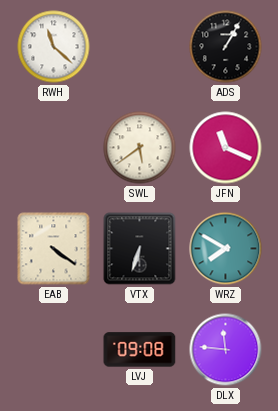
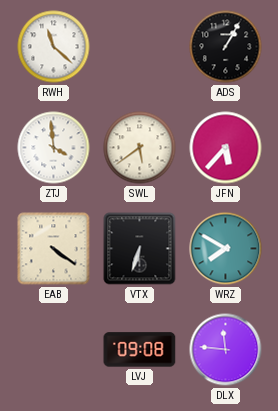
ZTJ: none -> 3:59
JFN: 11:19 -> 5:37
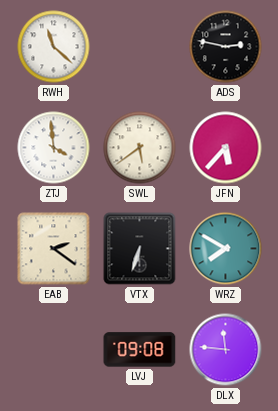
ADS: 1:05 -> 2:47
EAB: 4:21 -> 2:21
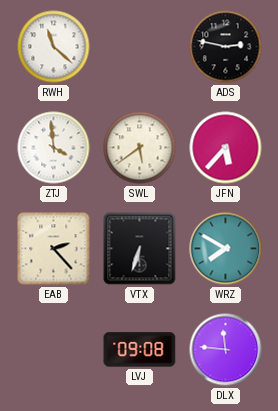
EAB: 2:21 -> 2:23
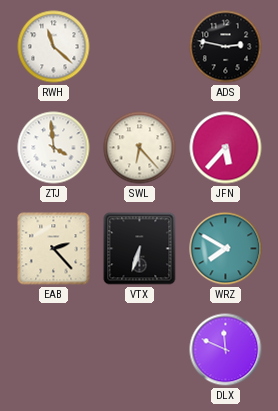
SWL: 5:39 -> 6:23
LVJ: 09:08 -> none
DLX: 11:46 -> 11:49
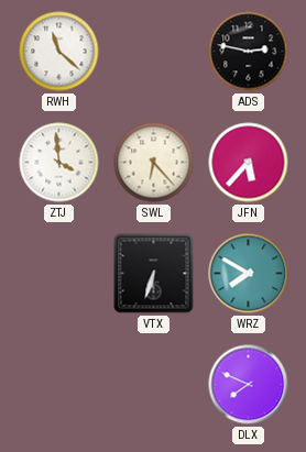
EAB: 2:23 -> none
DLX: 11:49 -> 7:49
